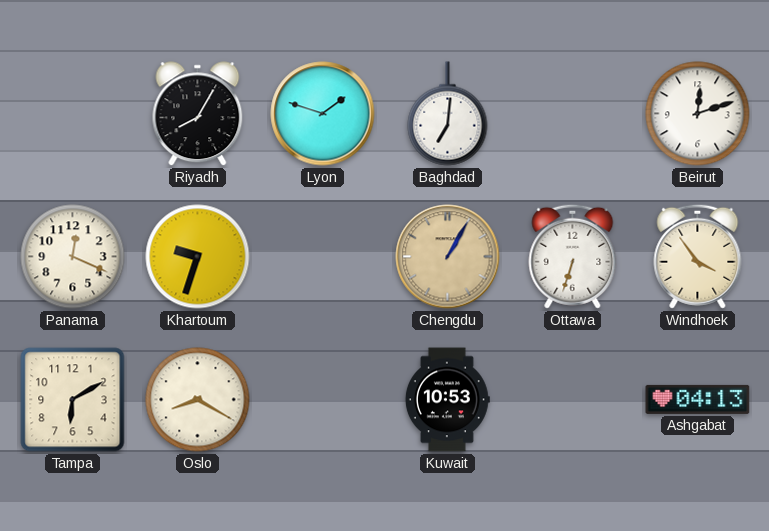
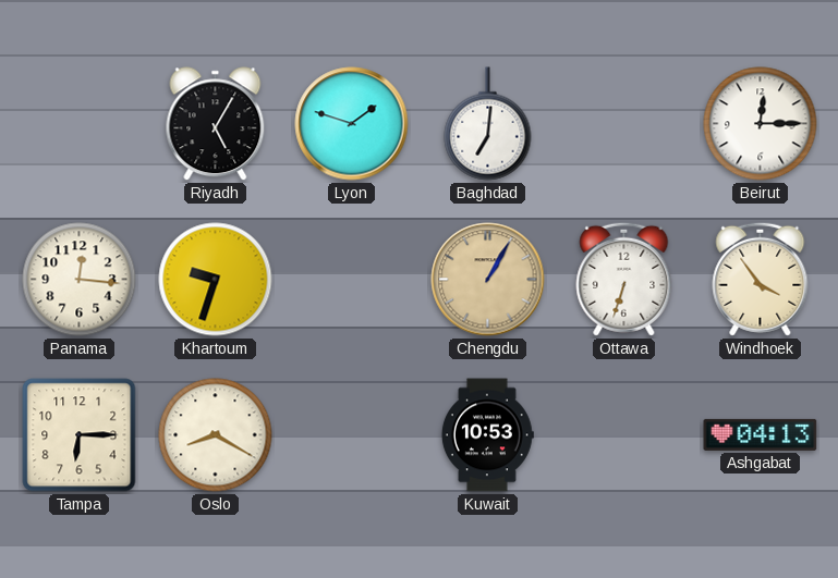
Riyadh: 8:05 -> 5:05
Beirut: 12:12 -> 12:15
Panama: 12:19 -> 12:16
Tampa: 6:10 -> 6:15
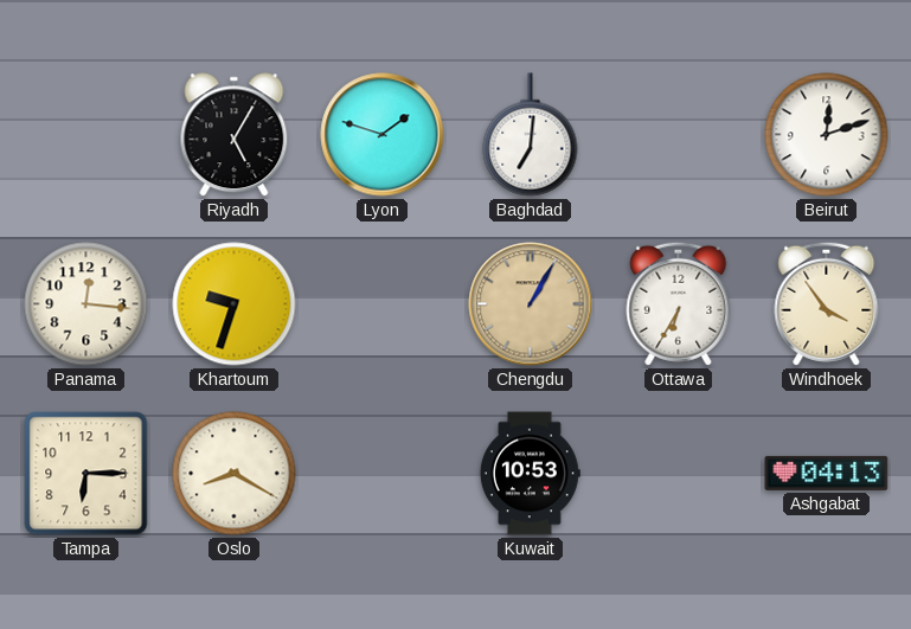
Beirut: 12:15 -> 12:12
Ottawa: 6:33 -> 6:35
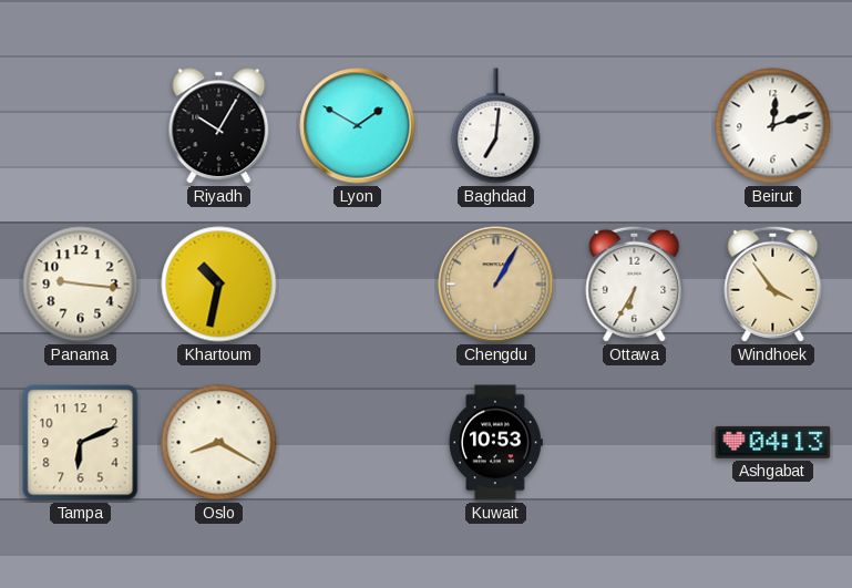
Riyadh: 5:05 -> 10:05
Lyon: 1:48 -> 1:50
Panama: 12:16 -> 9:16
Khartoum: 9:33 -> 10:32
Tampa: 6:15 -> 6:11
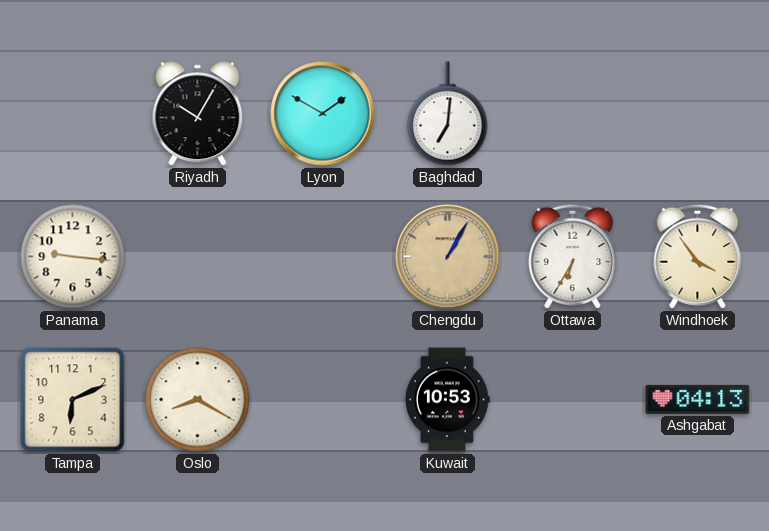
Beirut: 12:12 -> none
Khartoum: 10:32 -> none
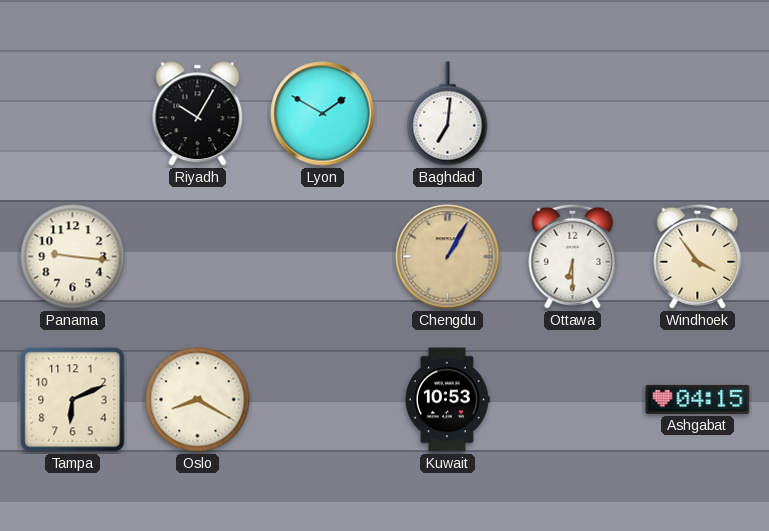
Ottawa: 6:35 -> 6:30
Ashgabat: 04:13 -> 04:15
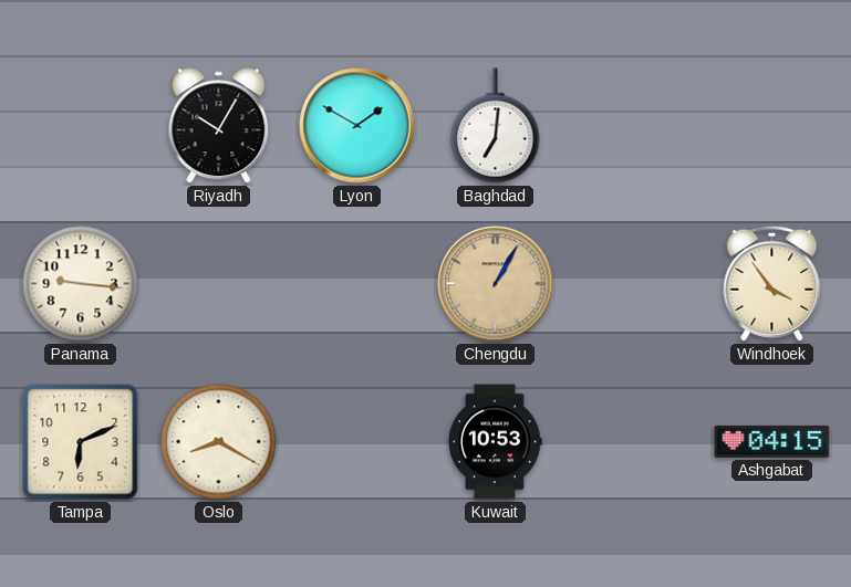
Ottawa: 6:30 -> none
